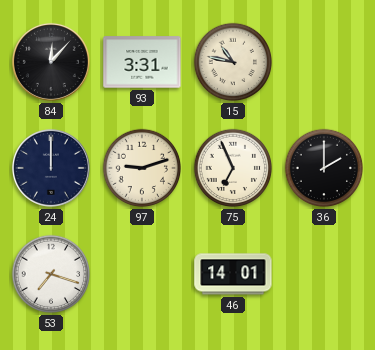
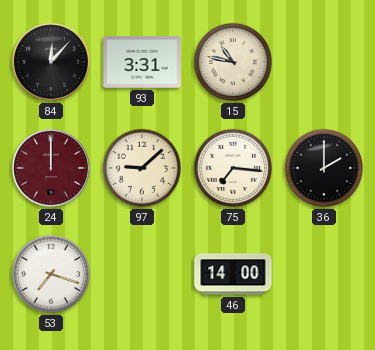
24 dial: navy -> burgundy
97: 9:12 -> 9:08
75: 6:56 -> 7:16
46: 14:01 -> 14:00
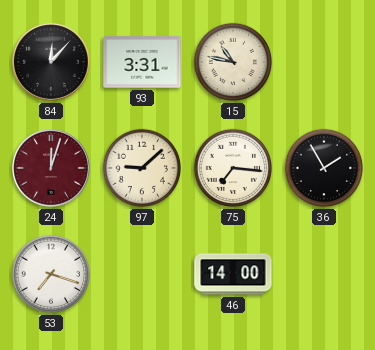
24: 12:00 -> 12:03
36: 2:00 -> 1:55
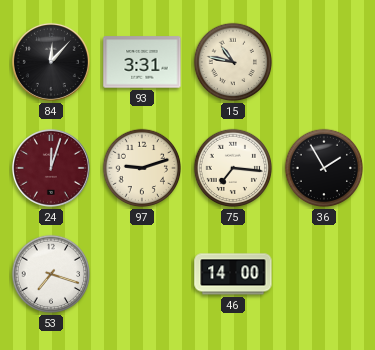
97: 9:08 -> 9:12
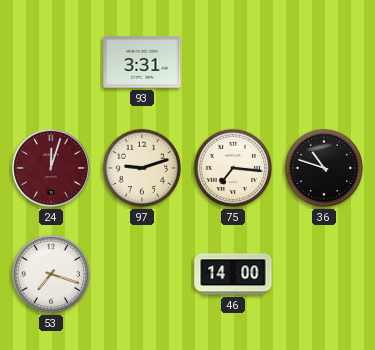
84: 12:07 -> none
15: 10:47 -> none
36: 1:55 -> 10:48
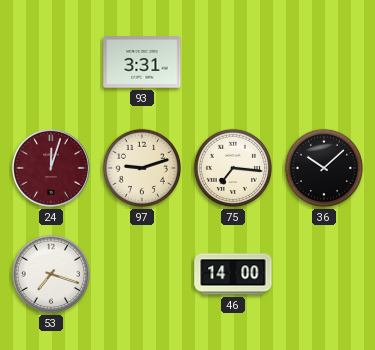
36: 10:48 -> 10:08
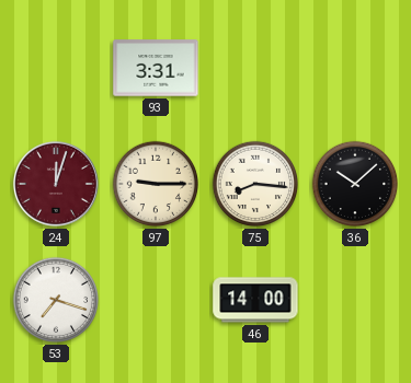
97: 9:12 -> 9:15
75: 7:16 -> 8:16
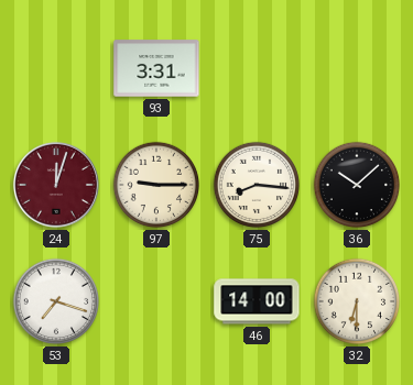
32: none -> 6:30
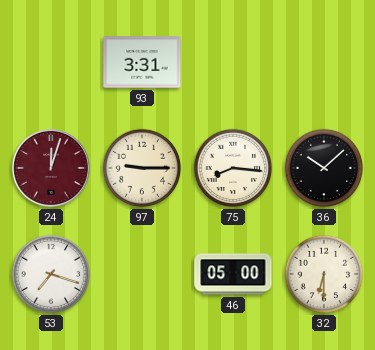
46: 14:00 -> 05:00
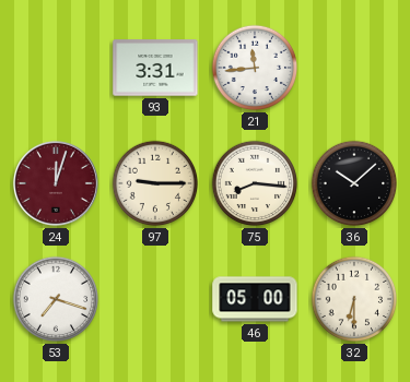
21: none -> 11:44
